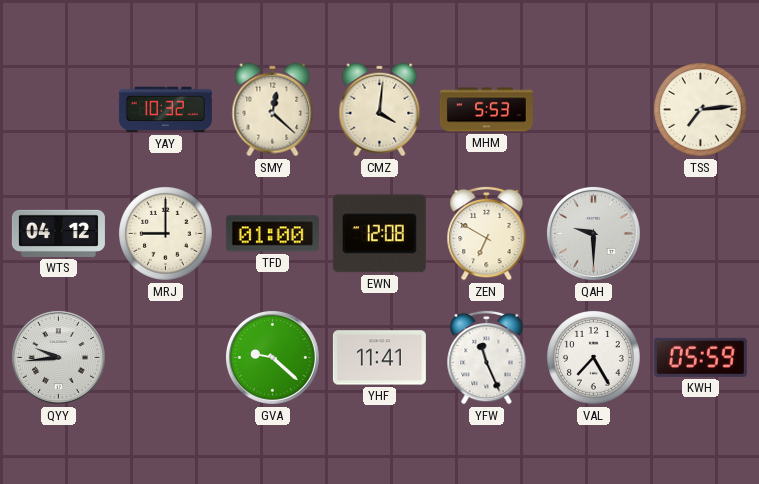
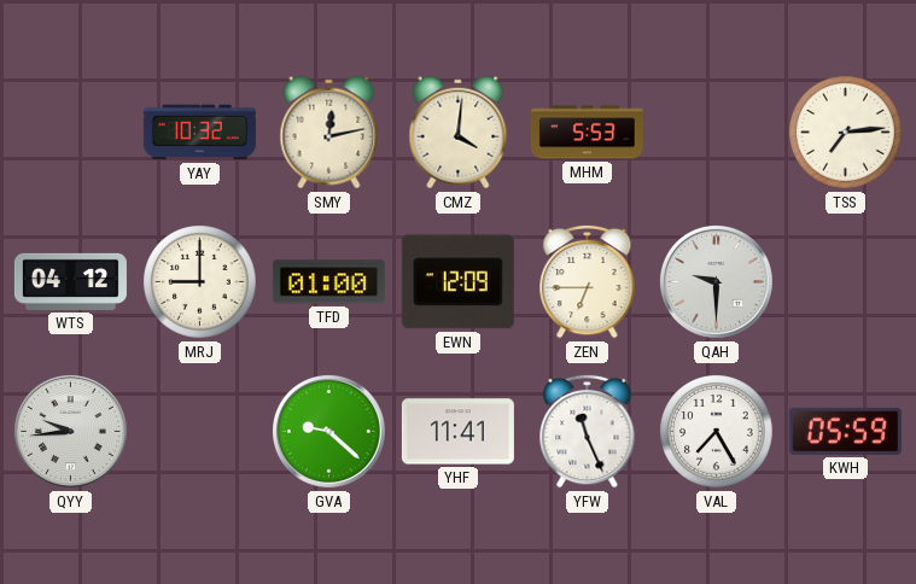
SMY: 12:22 -> 12:13
EWN: 12:08 -> 12:09
ZEN: 6:50 -> 6:45
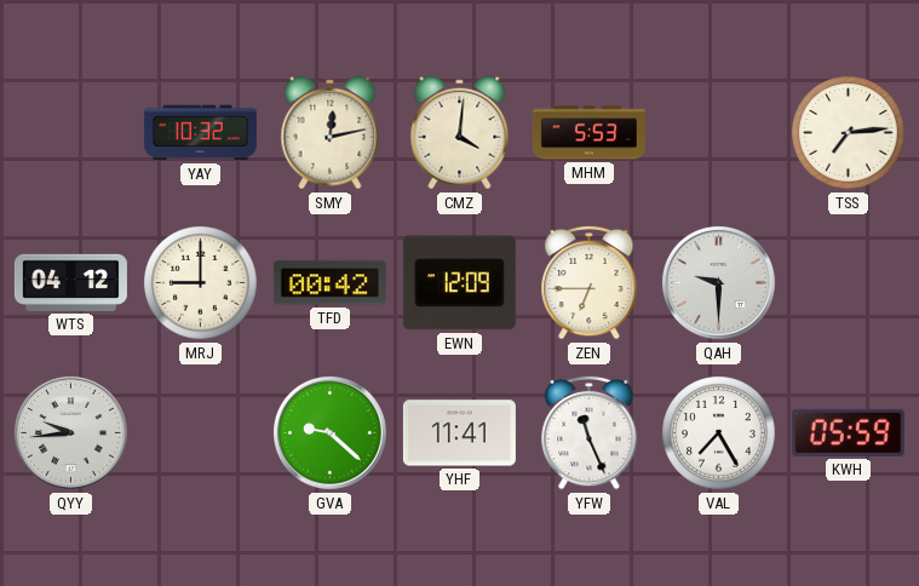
TFD: 01:00 -> 00:42
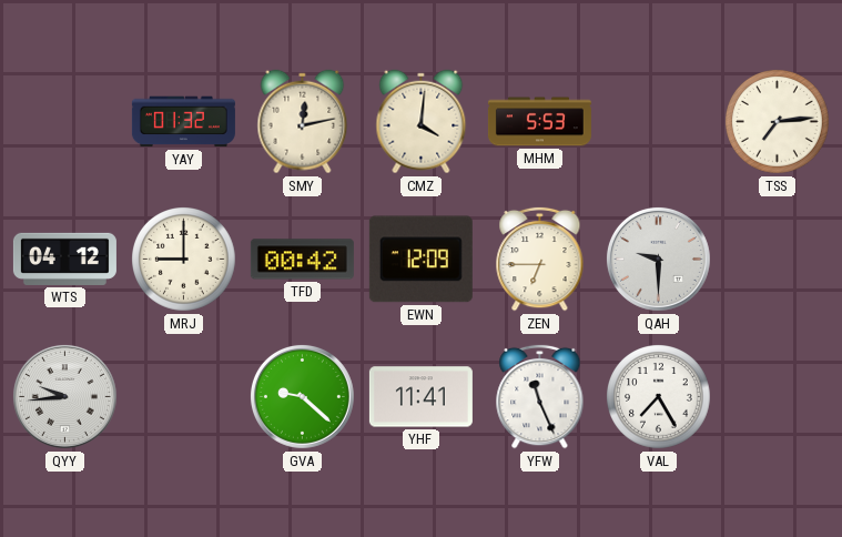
YAY: 10:32 -> 01:32
KWH: 05:59 -> none
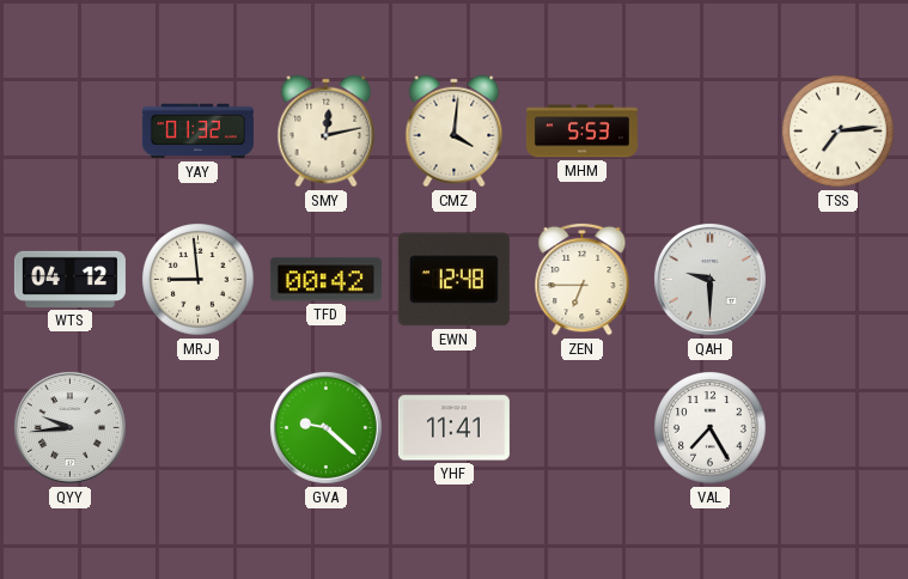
MRJ: 9:00 -> 8:59
EWN: 12:09 -> 12:48
YFW: 11:26 -> none
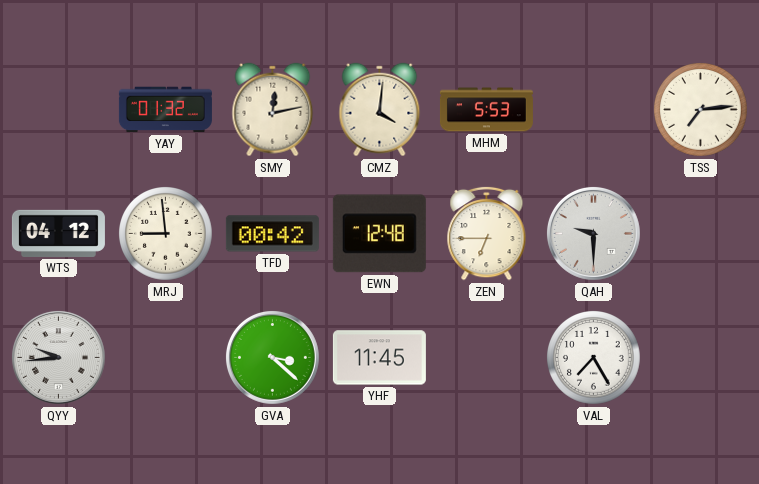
GVA: 9:22 -> 3:22
YHF: 11:41 -> 11:45
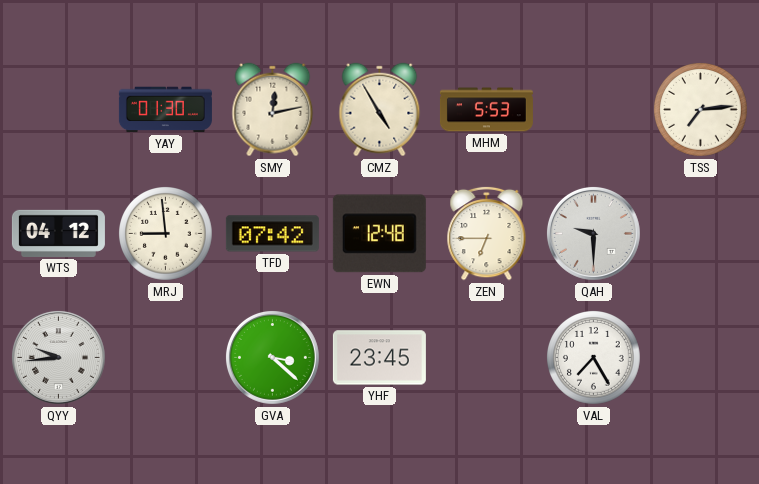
YAY: 01:32 -> 01:30
CMZ: 4:01 -> 4:55
TFD: 00:42 -> 07:42
YHF: 11:45 -> 23:45
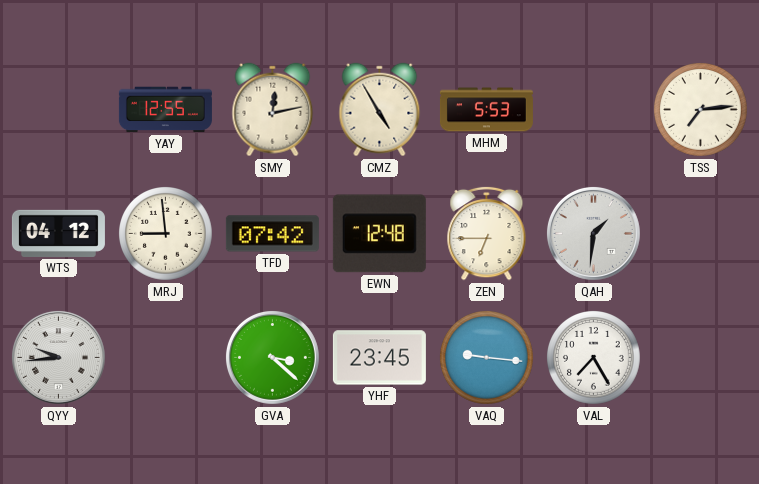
YAY: 01:30 -> 12:55
QAH: 9:30 -> 1:31
VAQ: none -> 9:16
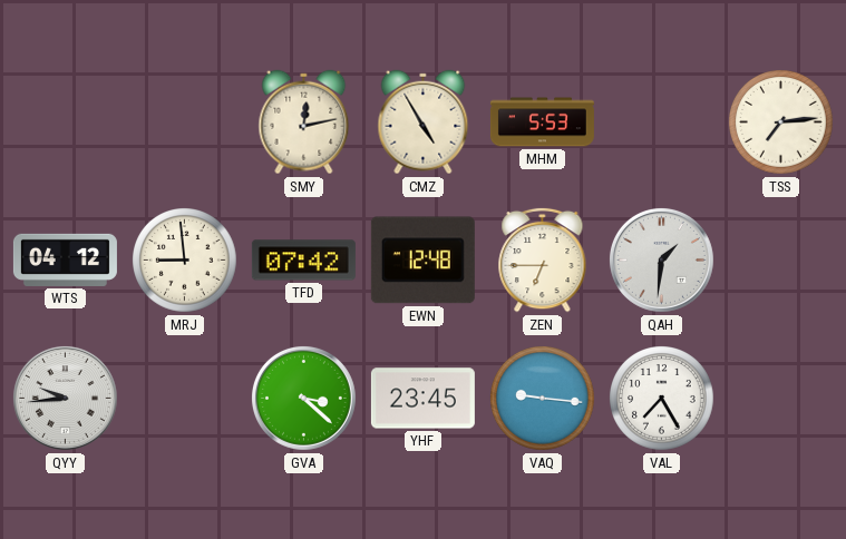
YAY: 12:55 -> none
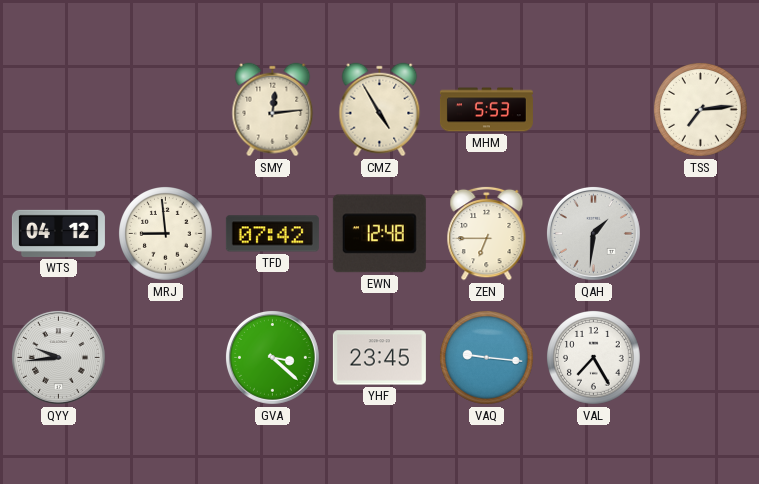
SMY: 12:13 -> 12:14
